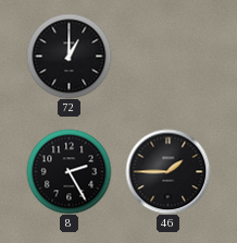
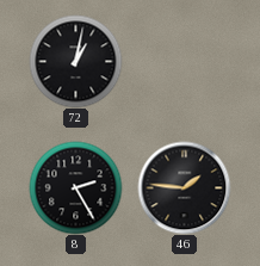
72: 1:00 -> 1:02
46: 1:45 -> 1:46
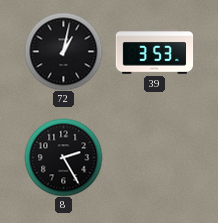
39: none -> 3:53
46: 1:46 -> none
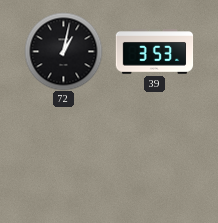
8: 2:25 -> none
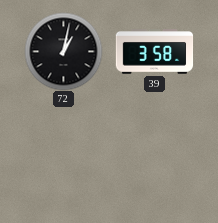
39: 3:53 -> 3:58
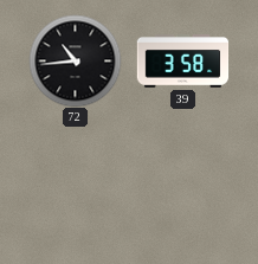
72: 1:02 -> 10:44
